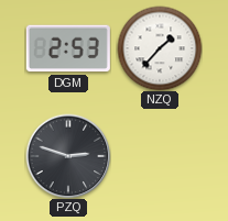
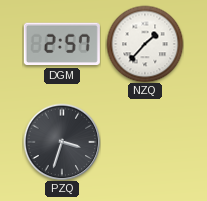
DGM: 2:53 -> 2:57
PZQ: 2:48 -> 3:33
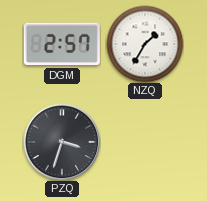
NZQ: 1:37 -> 1:35
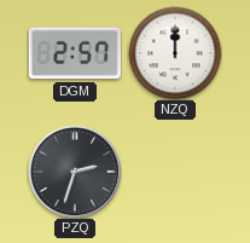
NZQ: 1:35 -> 12:00
PZQ: 3:33 -> 2:33
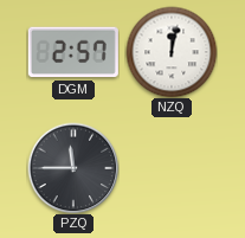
NZQ: 12:00 -> 12:02
PZQ: 2:33 -> 11:45
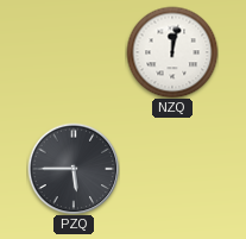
DGM: 2:57 -> none
PZQ: 11:45 -> 5:45
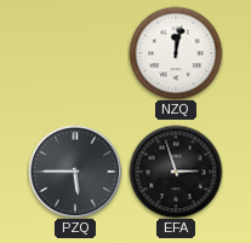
EFA: none -> 2:57
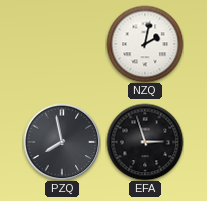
NZQ: 12:02 -> 2:02
PZQ: 5:45 -> 7:58
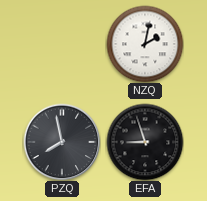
EFA: 2:57 -> 8:57
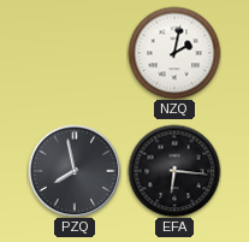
EFA: 8:57 -> 6:16
